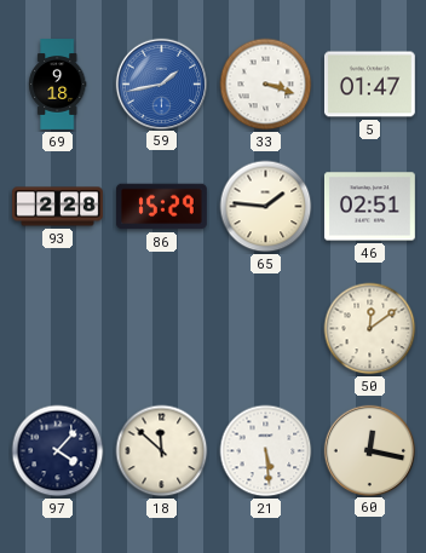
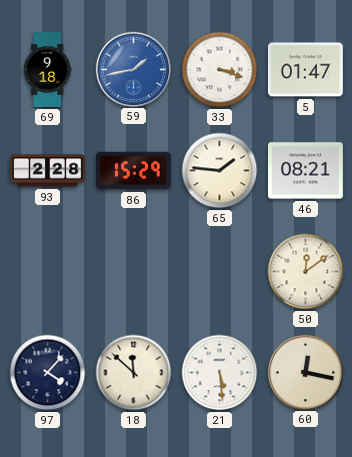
46: 02:51 -> 08:21
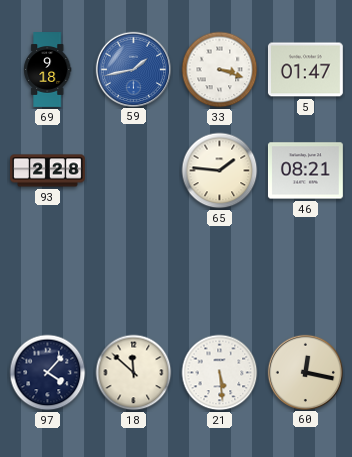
86: 15:29 -> none
50: 12:09 -> none
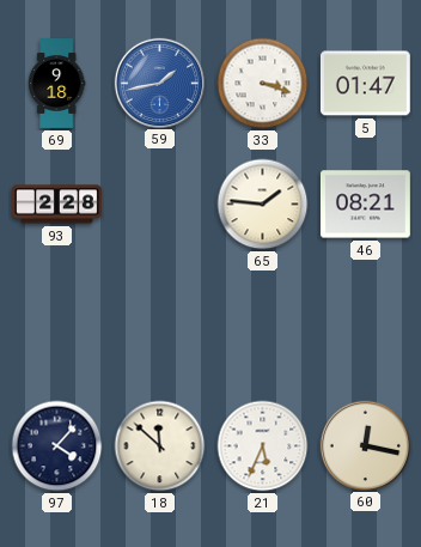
21: 5:29 -> 5:34
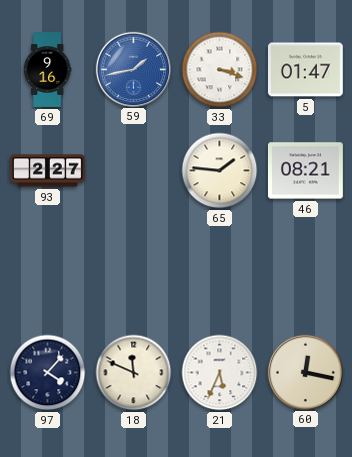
69: 9:18 -> 9:16
93: 2:28 -> 2:27
18: 11:52 -> 11:49
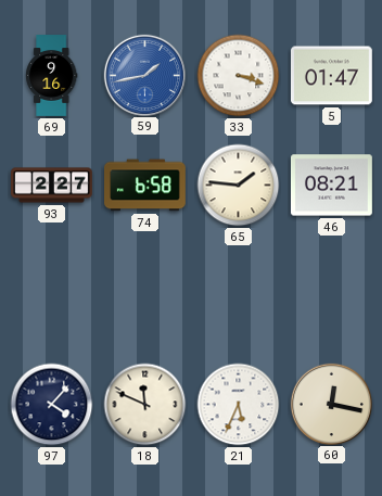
74: none -> 6:58
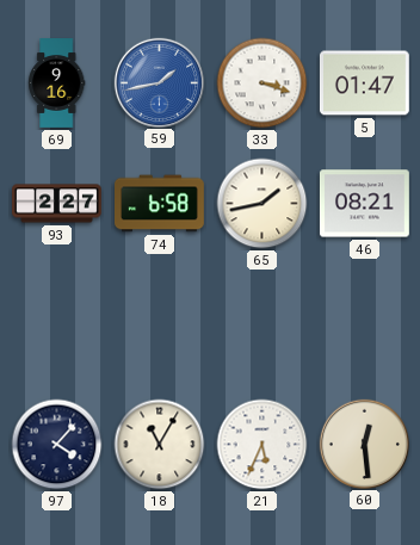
65: 1:46 -> 1:43
18: 11:49 -> 11:05
60: 12:17 -> 12:29
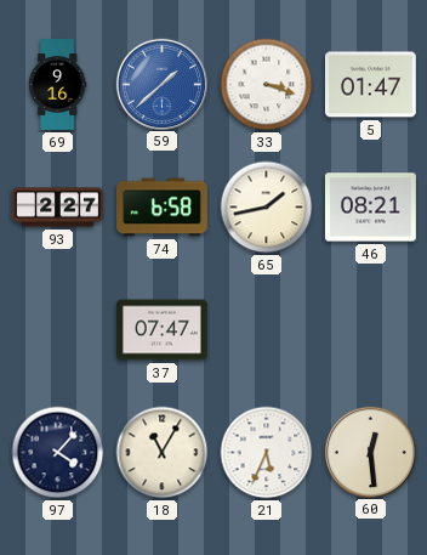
59: 1:43 -> 1:38
37: none -> 07:47
